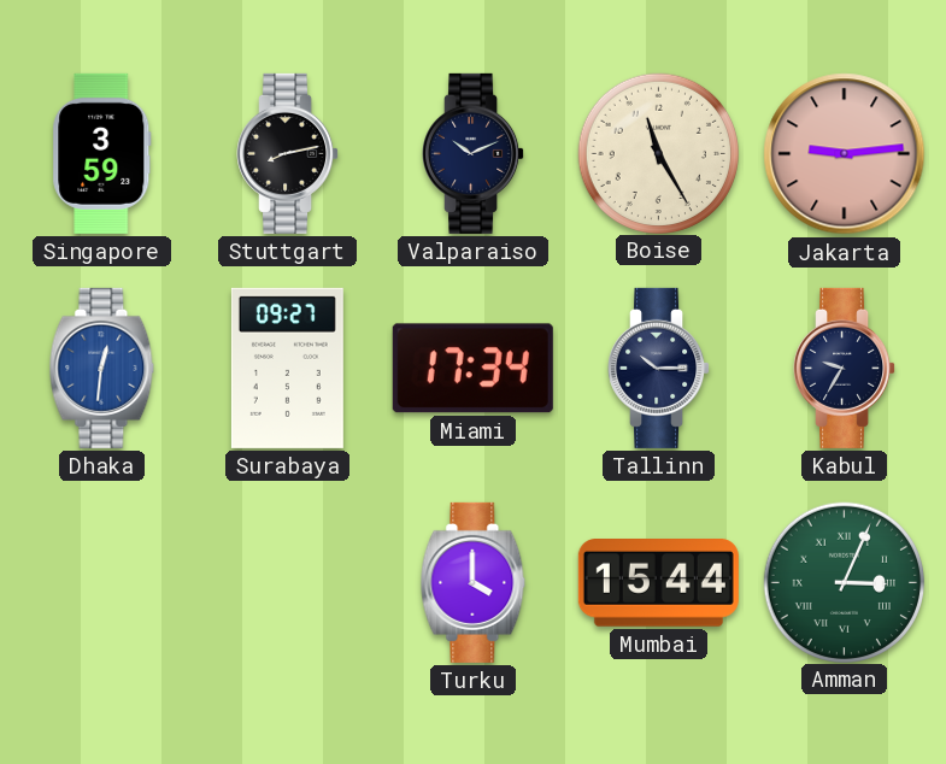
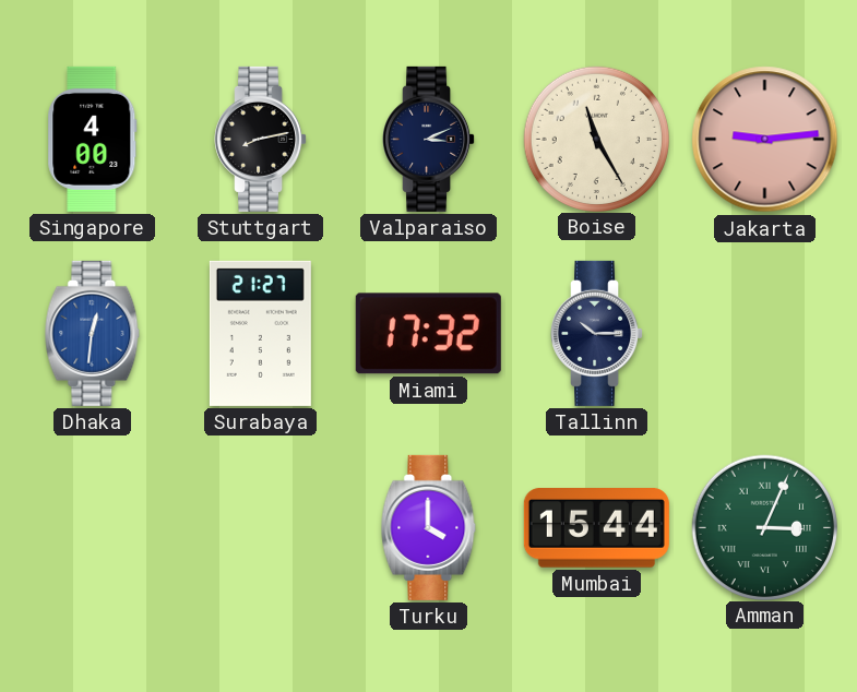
Singapore: 3:59 -> 4:00
Valparaiso: 10:11 -> 3:11
Surabaya: 09:27 -> 21:27
Miami: 17:34 -> 17:32
Kabul: 9:35 -> none
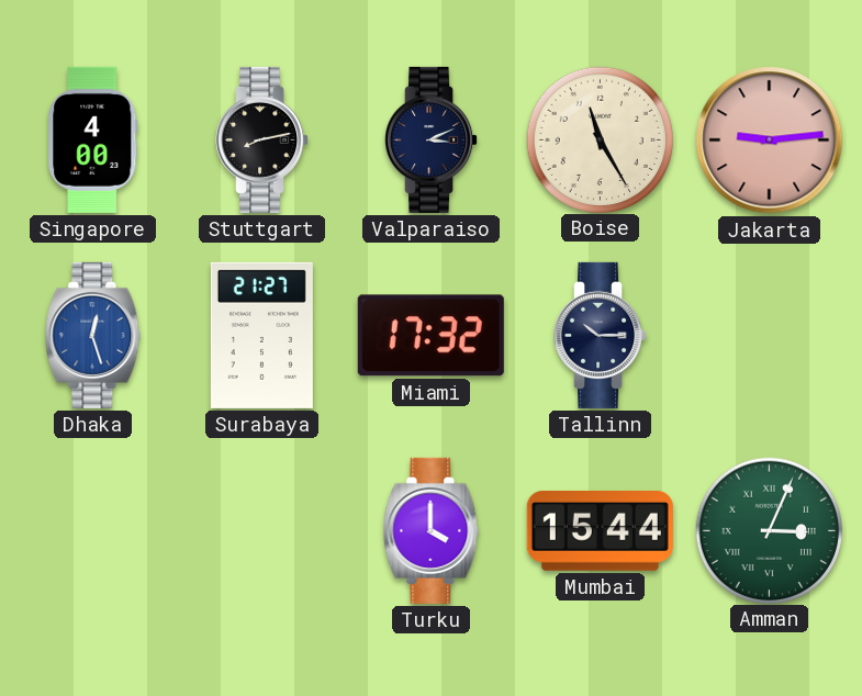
Dhaka: 12:31 -> 12:27
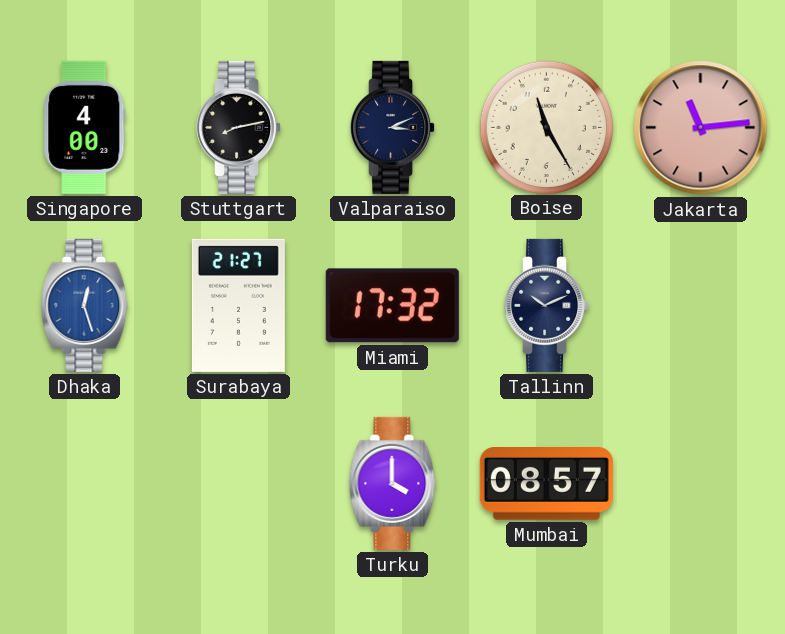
Jakarta: 9:14 -> 11:14
Tallinn: 10:15 -> 10:11
Mumbai: 15:44 -> 08:57
Amman: 3:04 -> none
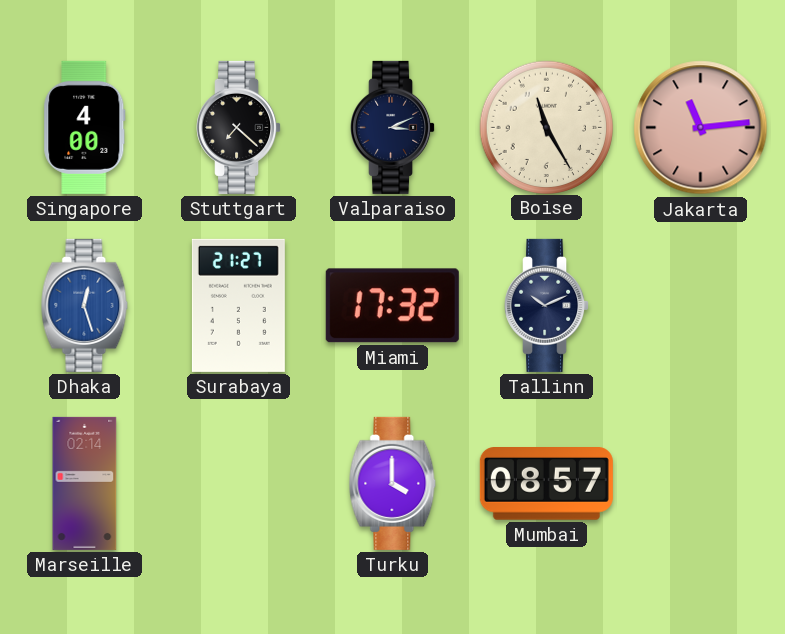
Stuttgart: 8:13 -> 7:22
Marseille: none -> 02:14
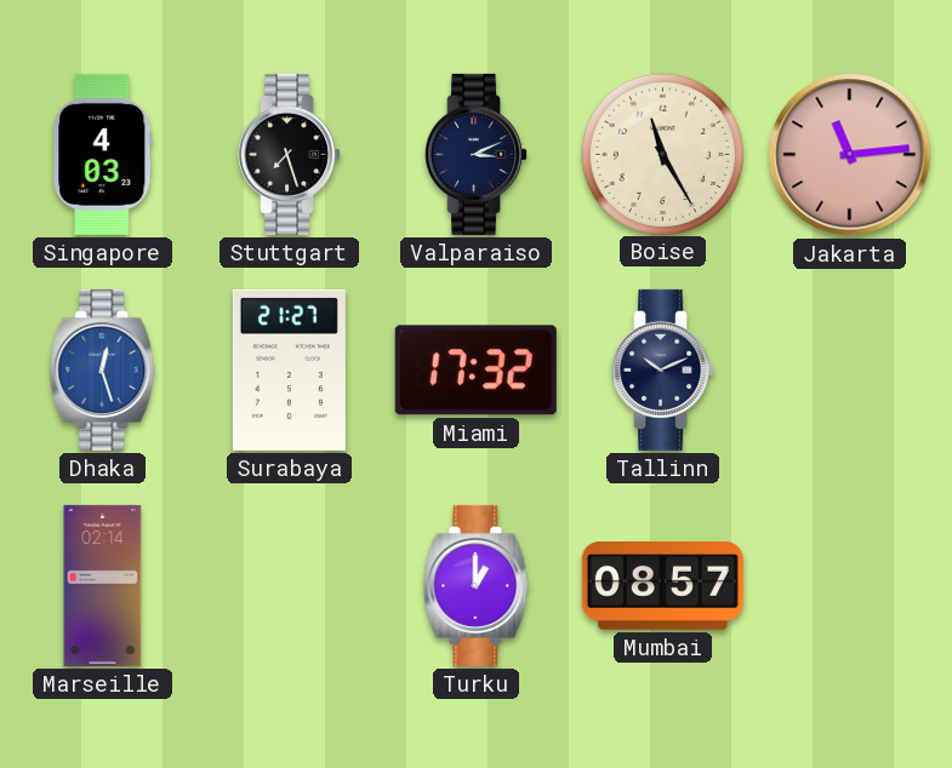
Singapore: 4:00 -> 4:03
Stuttgart: 7:22 -> 7:27
Turku: 4:00 -> 1:00
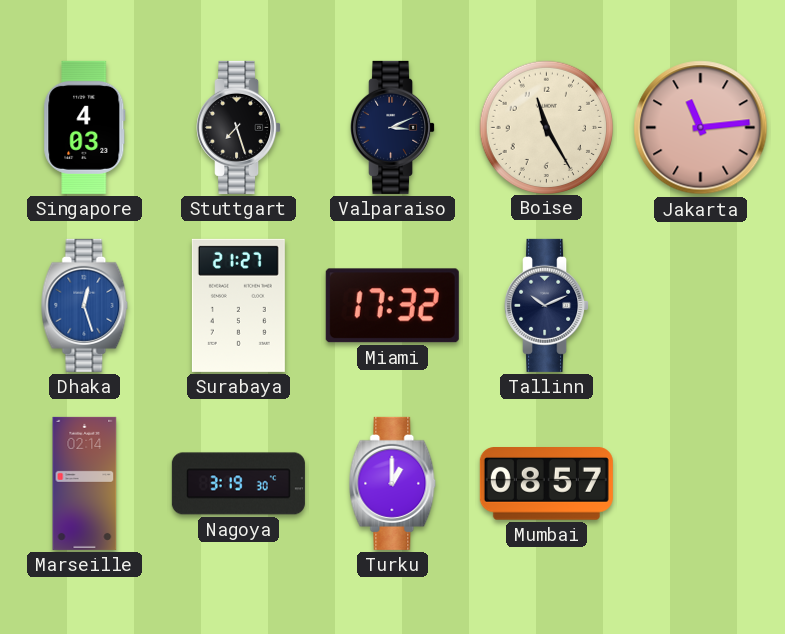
Nagoya: none -> 3:19
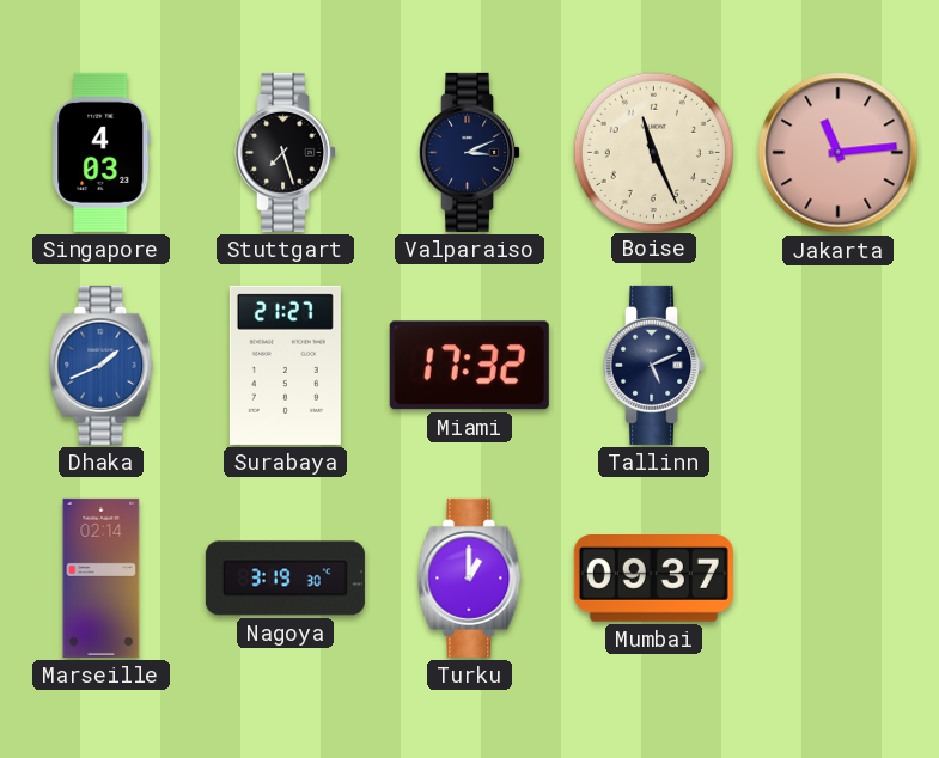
Boise: 11:25 -> 11:26
Dhaka: 12:27 -> 1:41
Tallinn: 10:11 -> 5:11
Mumbai: 08:57 -> 09:37
